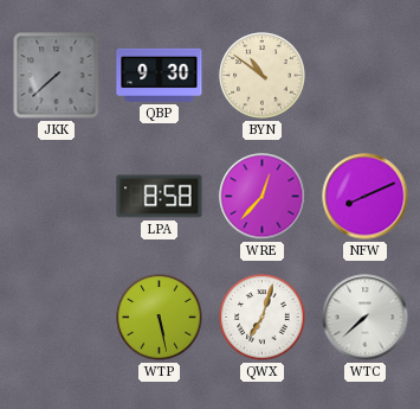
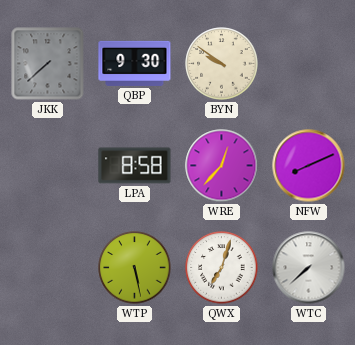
BYN: 10:51 -> 9:51
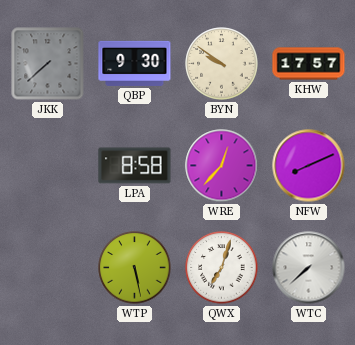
KHW: none -> 17:57
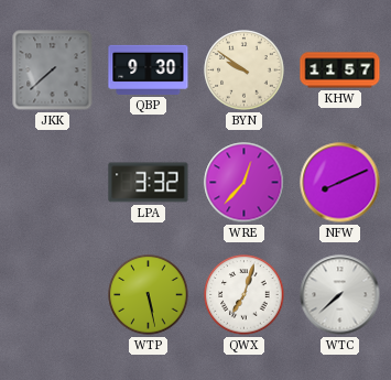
KHW: 17:57 -> 11:57
LPA: 8:58 -> 3:32
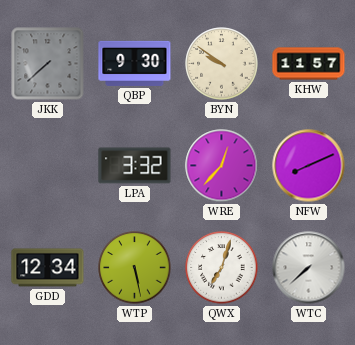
GDD: none -> 12:34
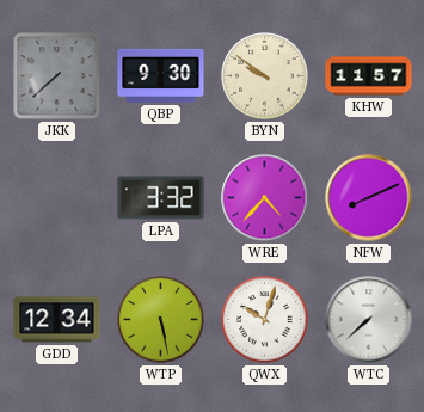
WRE: 12:37 -> 4:37
QWX: 7:03 -> 10:03
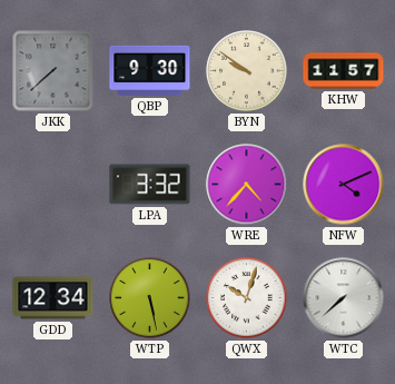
NFW: 8:11 -> 4:11
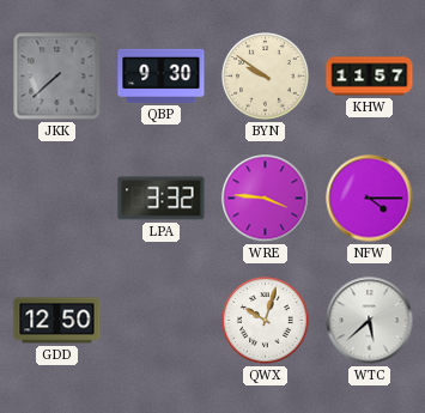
WRE: 4:37 -> 3:46
NFW: 4:11 -> 4:15
GDD: 12:34 -> 12:50
WTP: 5:28 -> none
WTC: 7:38 -> 5:38
